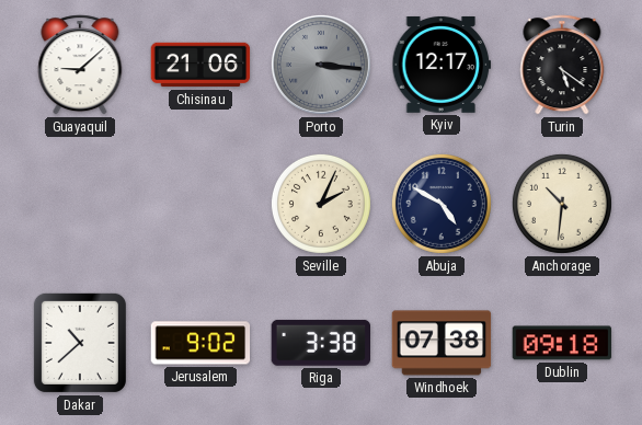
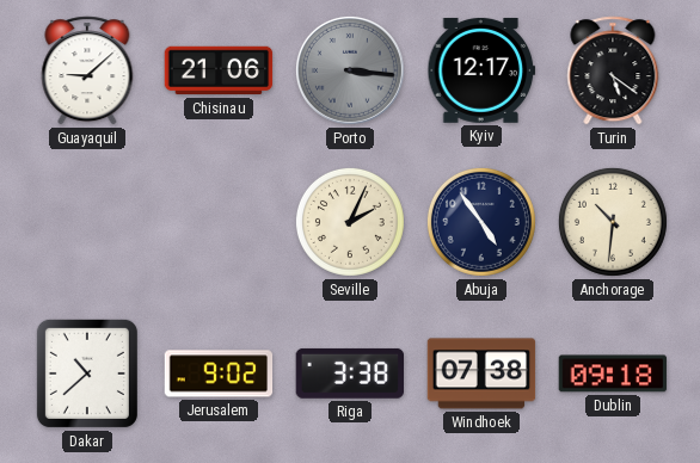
Abuja: 4:50 -> 4:54
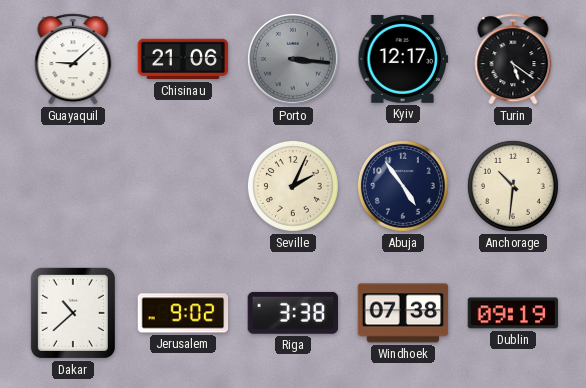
Dublin: 09:18 -> 09:19
